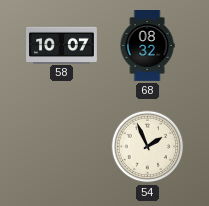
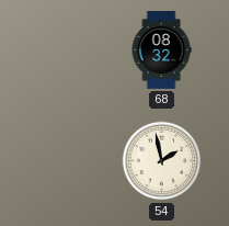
58: 10:07 -> none
54: 1:56 -> 1:58
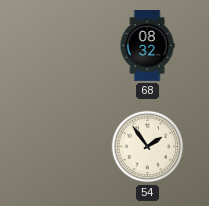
54: 1:58 -> 1:54
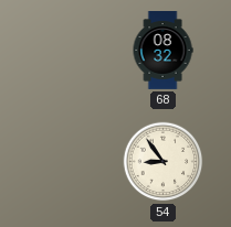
54: 1:54 -> 8:54
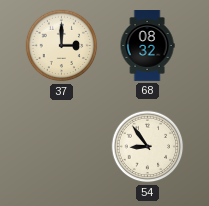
37: none -> 3:00
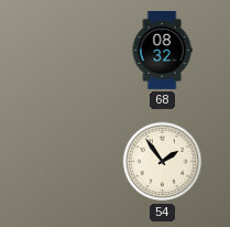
37: 3:00 -> none
54: 8:54 -> 1:54
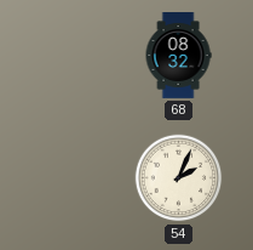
54: 1:54 -> 2:04
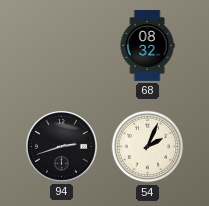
94: none -> 2:42
